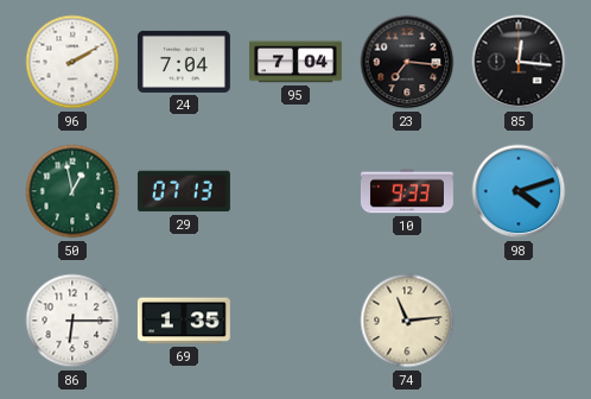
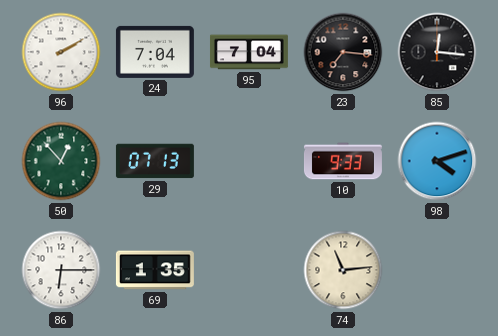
50: 12:58 -> 12:53
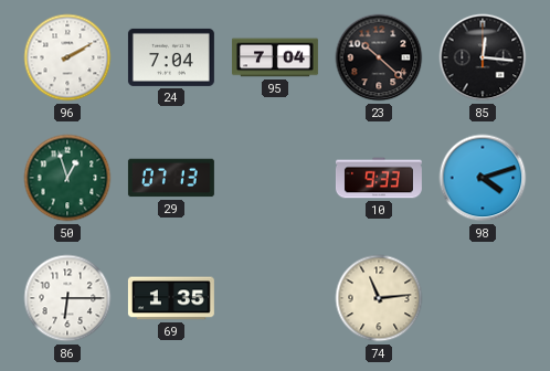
23: 7:16 -> 10:22
50: 12:53 -> 12:57
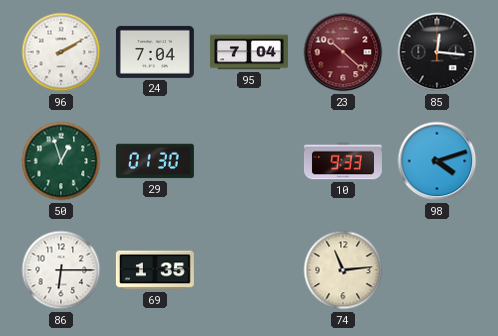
23 dial: black -> burgundy
29: 07:13 -> 01:30
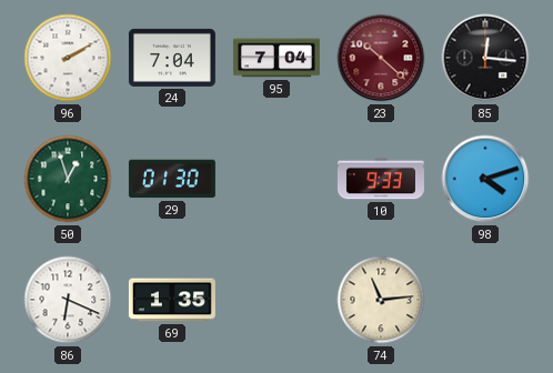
86: 6:15 -> 6:19
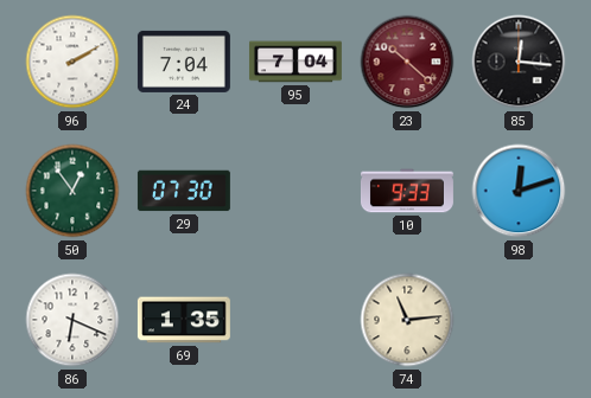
50: 12:57 -> 12:54
29: 01:30 -> 07:30
98: 4:12 -> 12:12
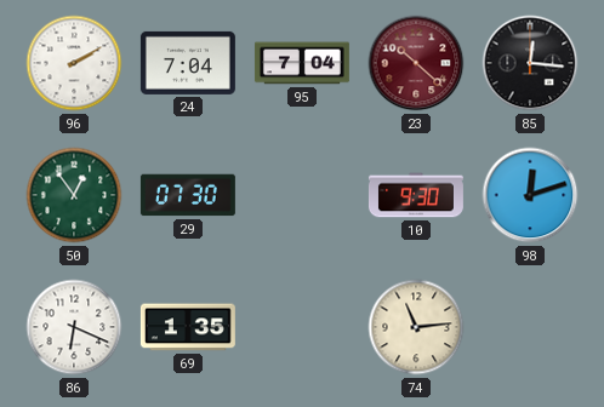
10: 9:33 -> 9:30
